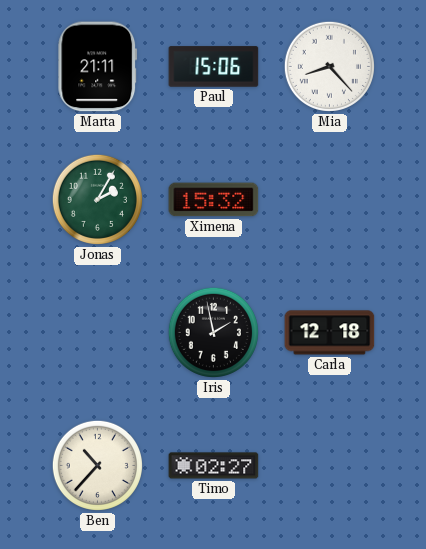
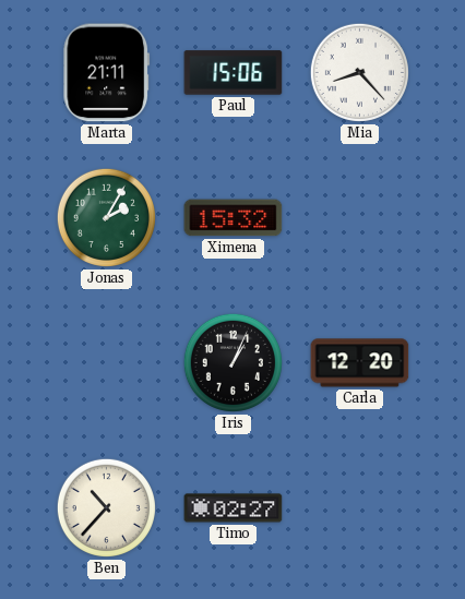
Iris: 1:58 -> 1:04
Carla: 12:18 -> 12:20
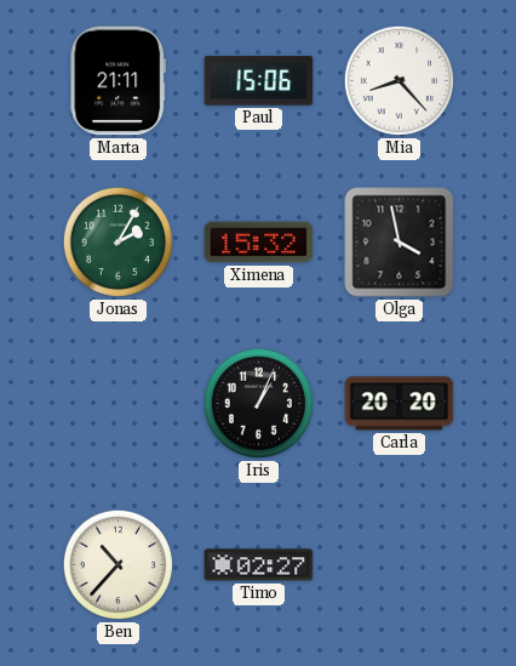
Olga: none -> 3:58
Carla: 12:20 -> 20:20
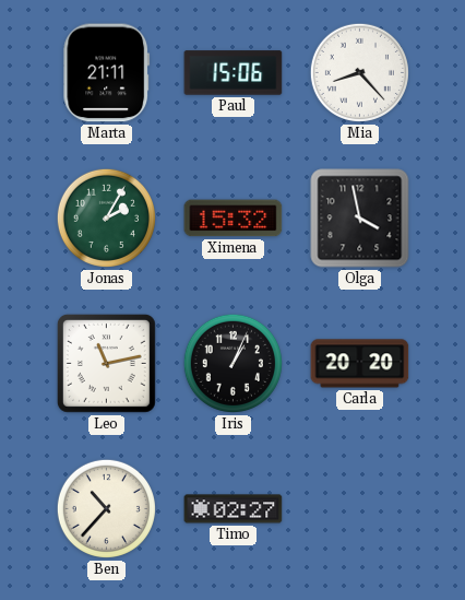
Leo: none -> 11:13
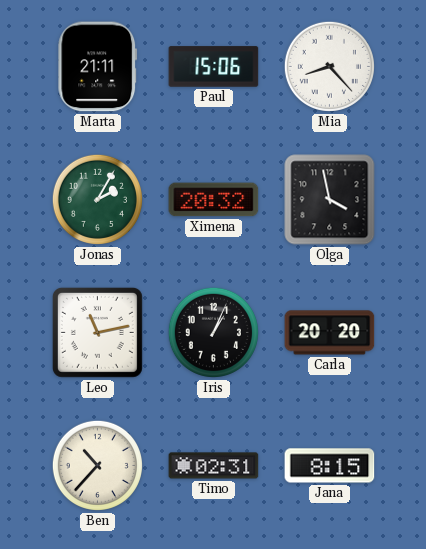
Ximena: 15:32 -> 20:32
Timo: 02:27 -> 02:31
Jana: none -> 8:15
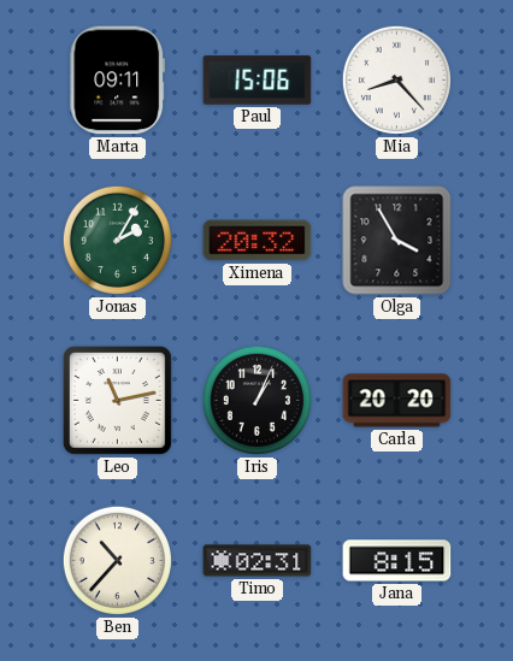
Marta: 21:11 -> 09:11
Olga: 3:58 -> 3:55
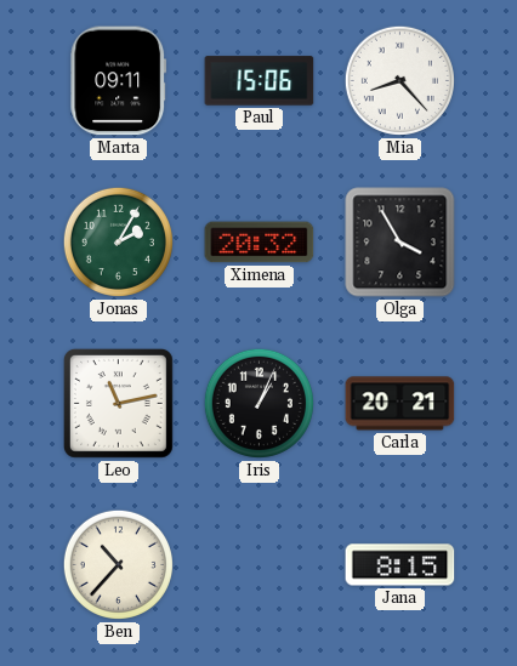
Carla: 20:20 -> 20:21
Timo: 02:31 -> none
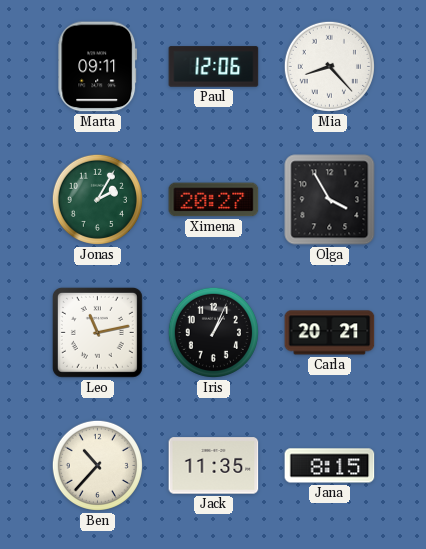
Paul: 15:06 -> 12:06
Ximena: 20:32 -> 20:27
Jack: none -> 11:35
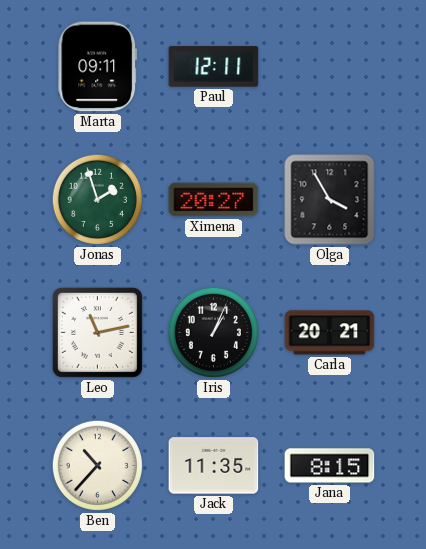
Paul: 12:06 -> 12:11
Mia: 8:23 -> none
Jonas: 2:05 -> 1:57
